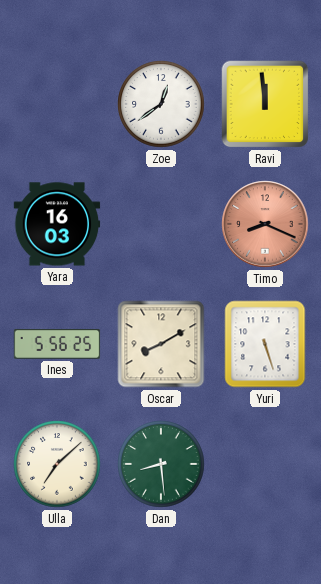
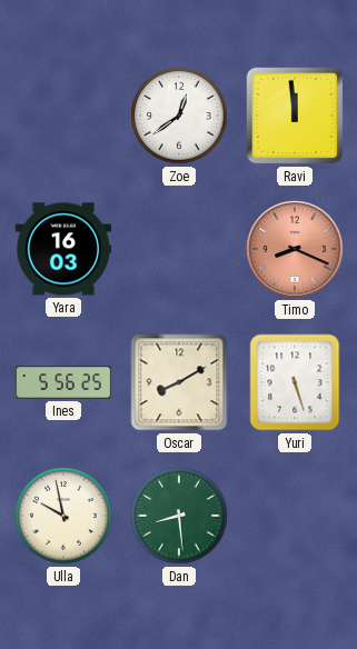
Ulla: 7:08 -> 9:58
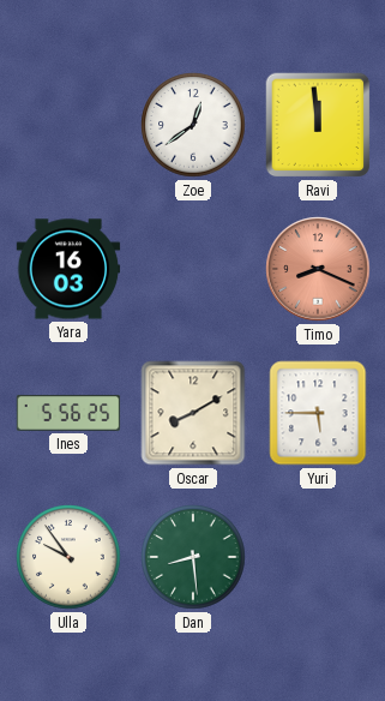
Yuri: 5:27 -> 5:45
Ulla: 9:58 -> 9:54
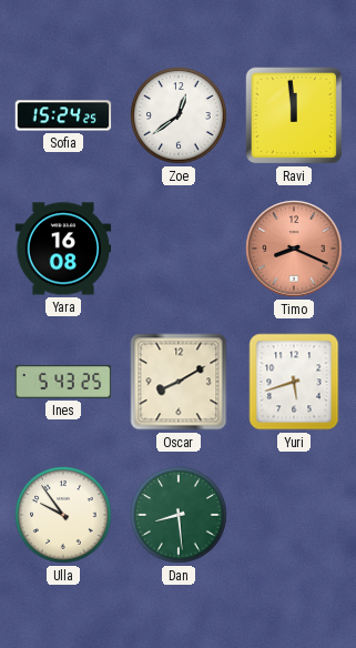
Sofia: none -> 15:24
Yara: 16:03 -> 16:08
Ines: 5:56 -> 5:43
Yuri: 5:45 -> 5:42
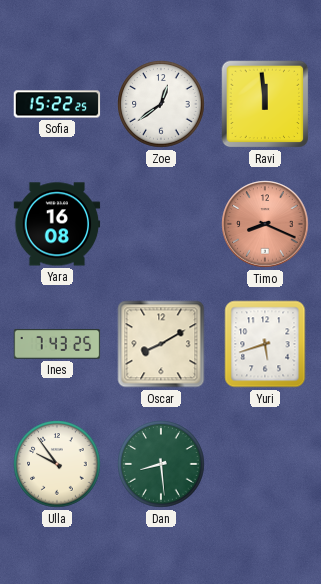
Sofia: 15:24 -> 15:22
Ines: 5:43 -> 7:43
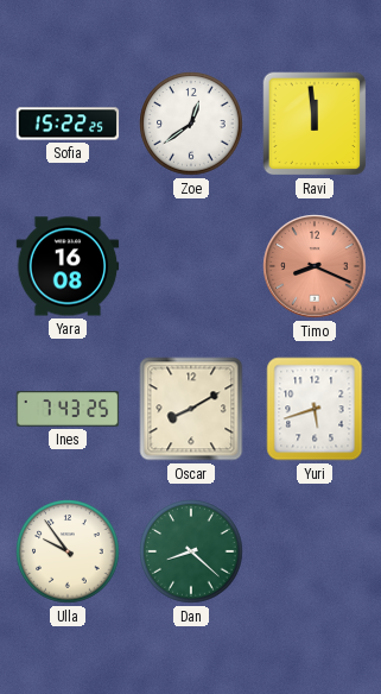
Dan: 8:29 -> 8:22
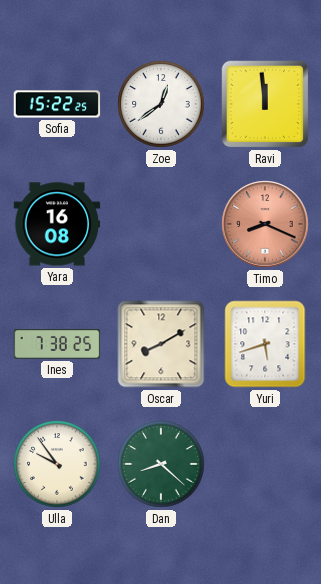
Ines: 7:43 -> 7:38
